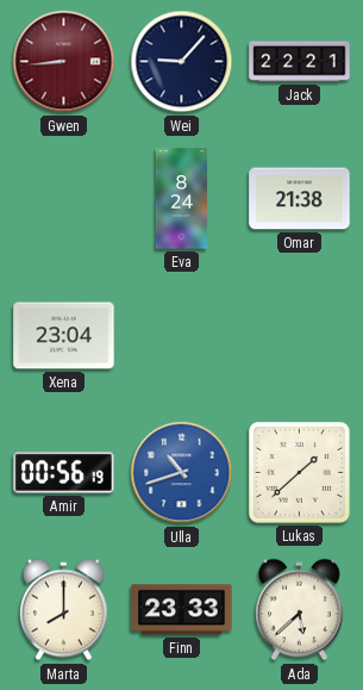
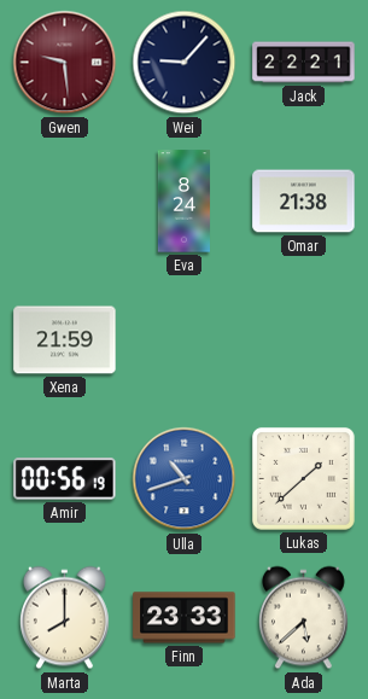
Gwen: 8:44 -> 9:29
Xena: 23:04 -> 21:59
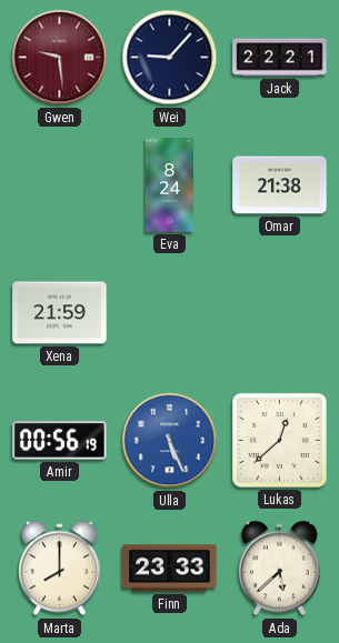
Ulla: 10:42 -> 5:26
Lukas: 1:38 -> 12:38
